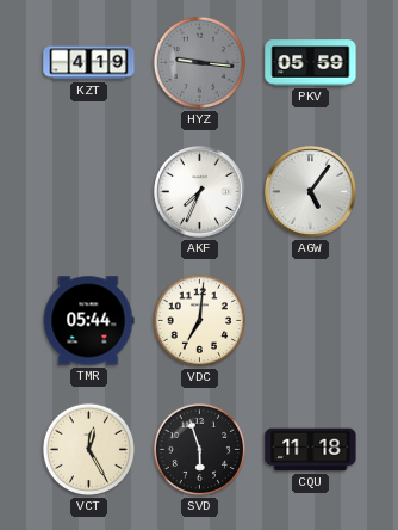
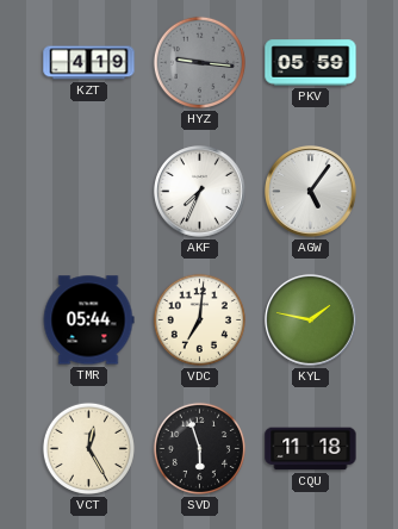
KYL: none -> 1:47
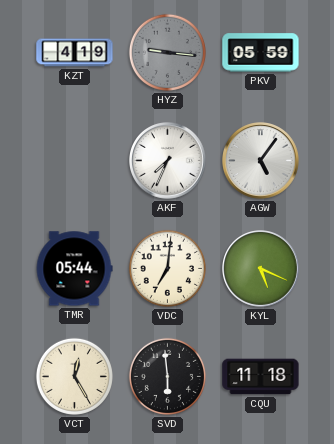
KYL: 1:47 -> 5:19
SVD: 5:57 -> 5:59
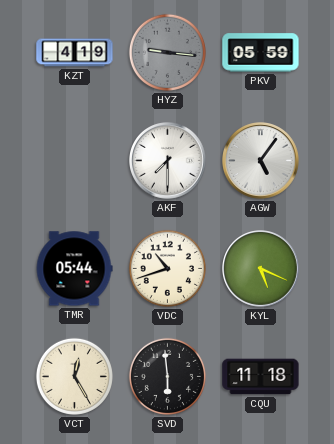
AKF: 7:34 -> 7:30
VDC: 7:01 -> 10:42
